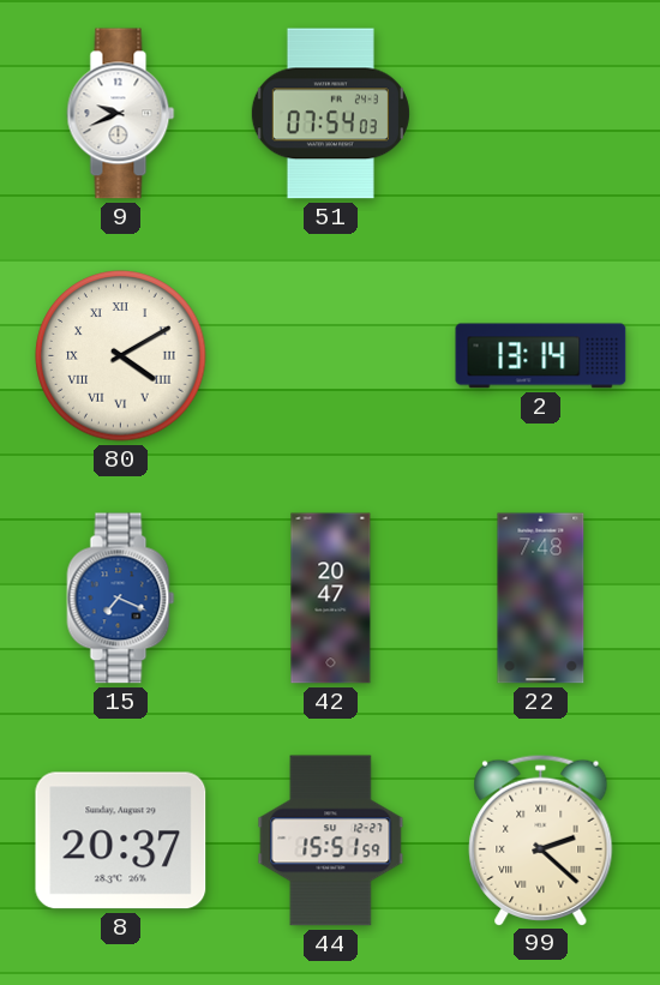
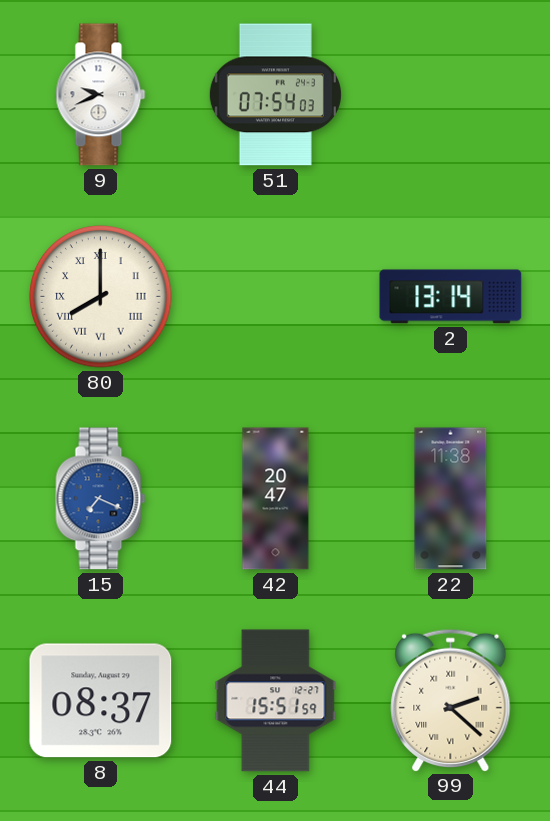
80: 4:10 -> 8:00
22: 7:48 -> 11:38
8: 20:37 -> 08:37
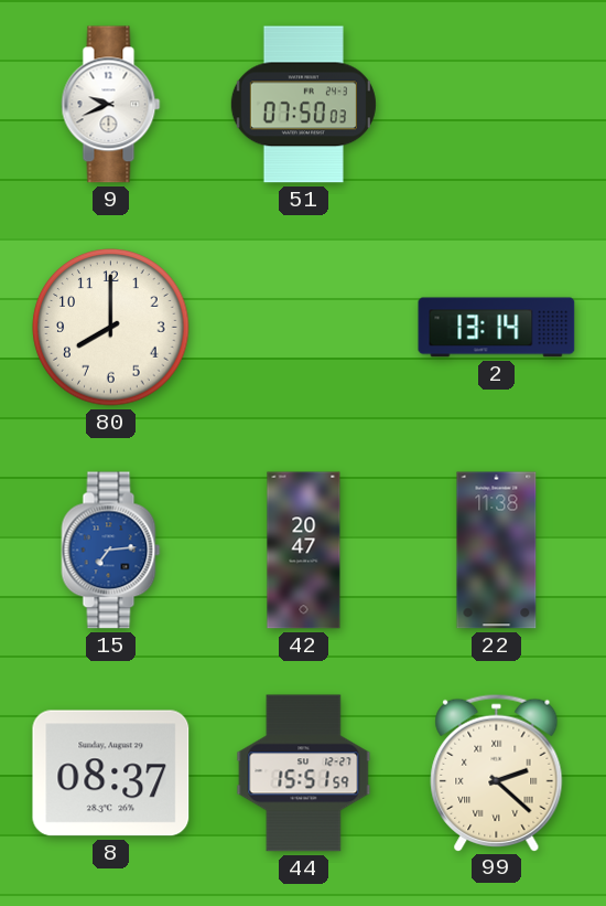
51: 07:54 -> 07:50
80 numerals: Roman -> Arabic
15: 7:19 -> 7:14
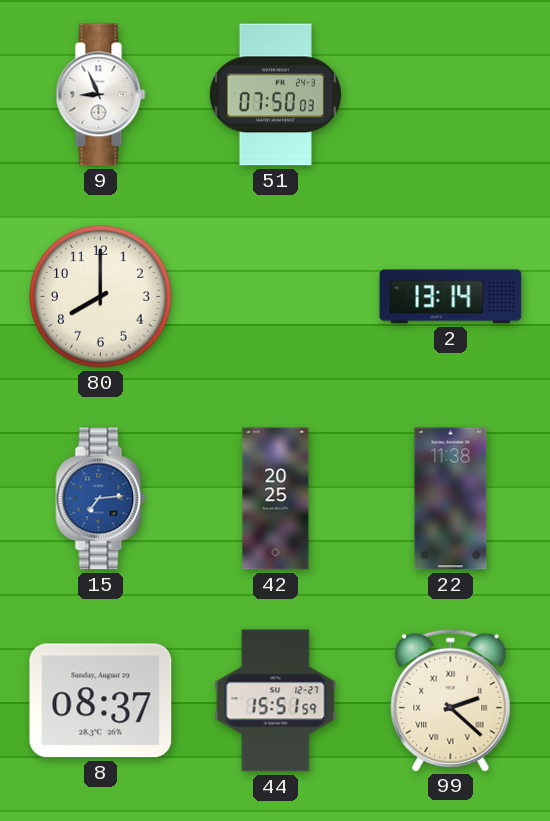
9: 9:41 -> 8:56
42: 20:47 -> 20:25
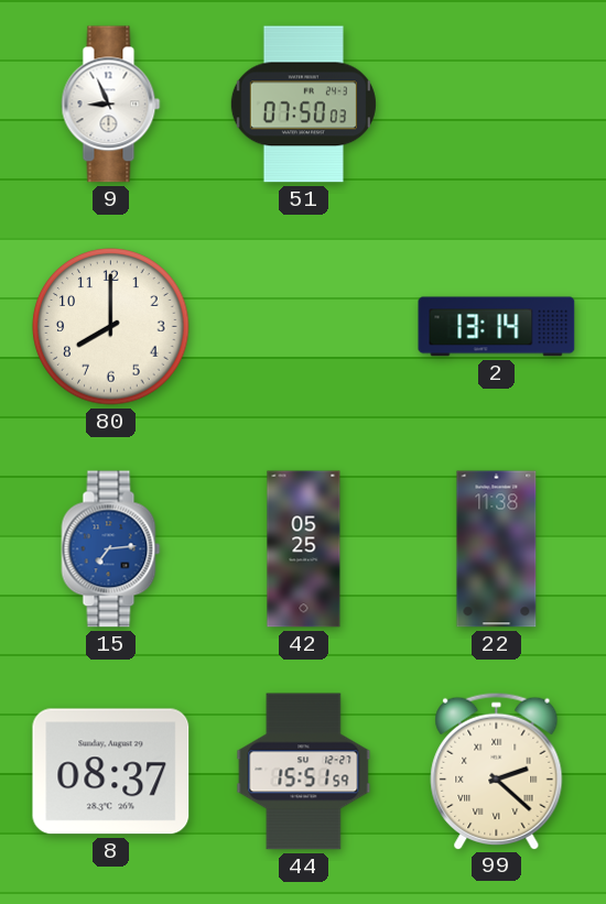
42: 20:25 -> 05:25
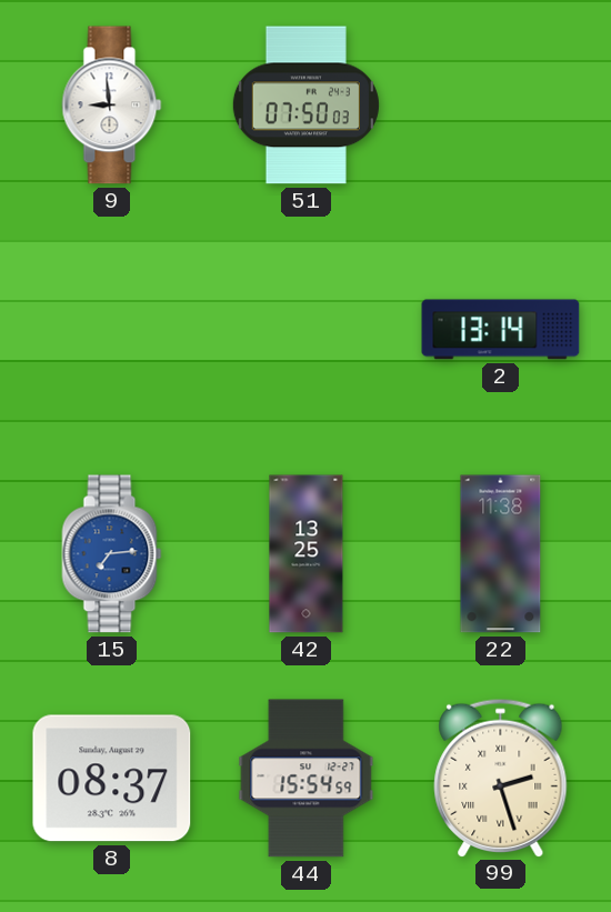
9: 8:56 -> 8:59
80: 8:00 -> none
42: 05:25 -> 13:25
44: 15:51 -> 15:54
99: 2:22 -> 2:27
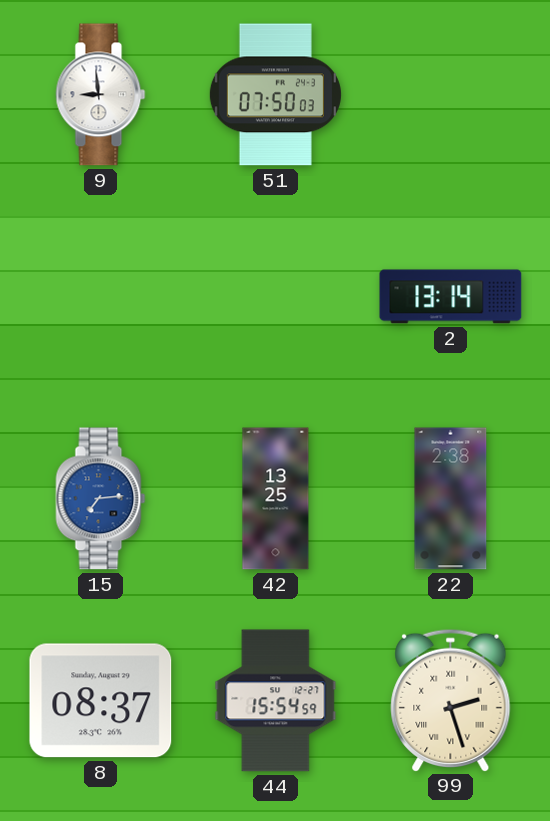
22: 11:38 -> 2:38
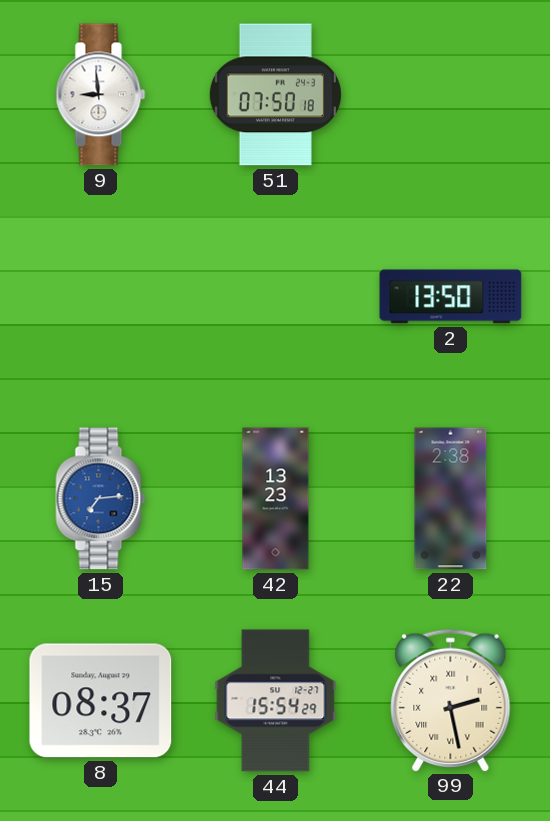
51: 07:50:03 -> 07:50:18
2: 13:14 -> 13:50
42: 13:25 -> 13:23
44: 15:54:59 -> 15:54:29
99: 2:27 -> 2:28
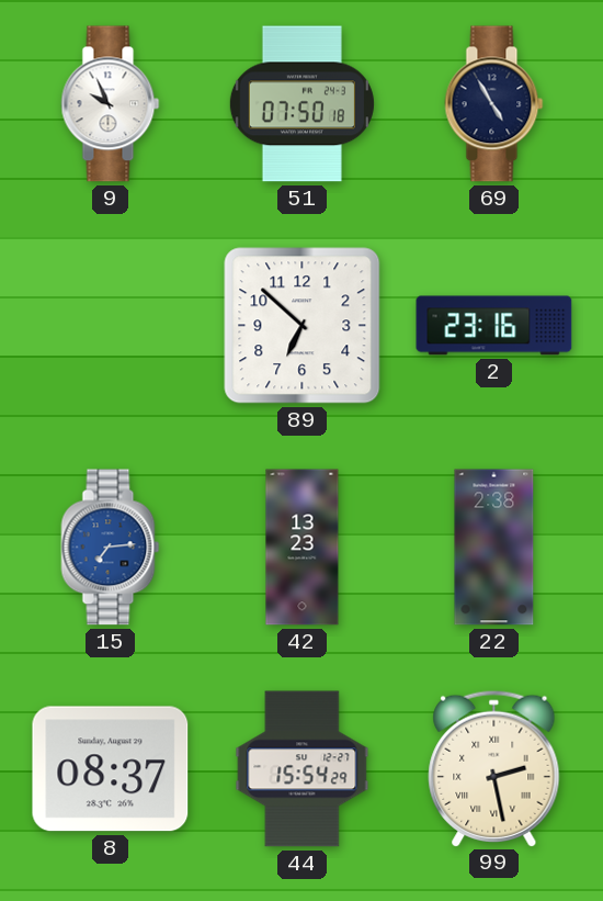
9: 8:59 -> 9:56
69: none -> 4:55
89: none -> 6:52
2: 13:50 -> 23:16
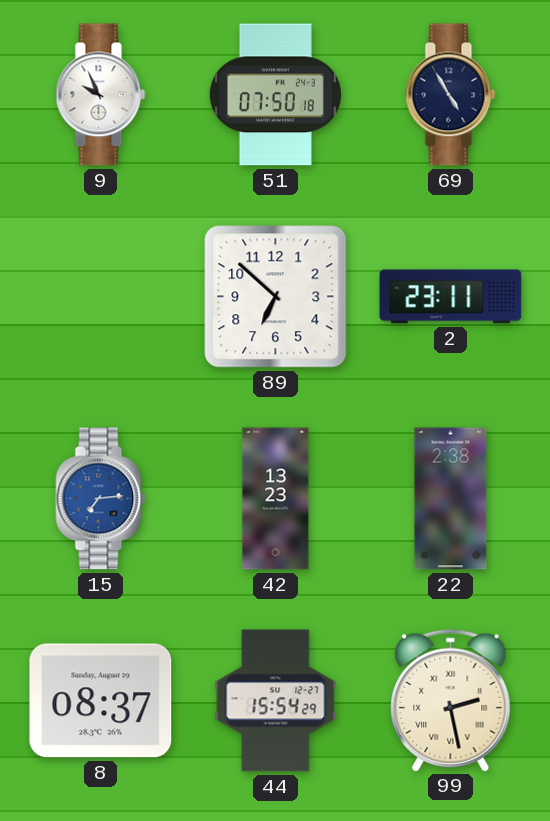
2: 23:16 -> 23:11
